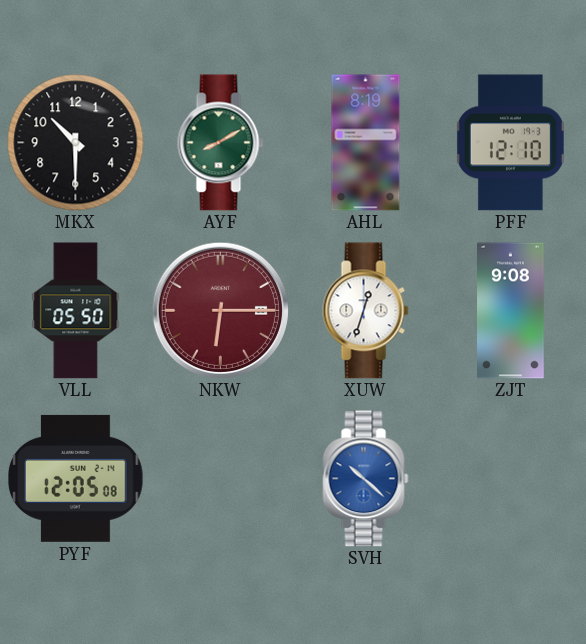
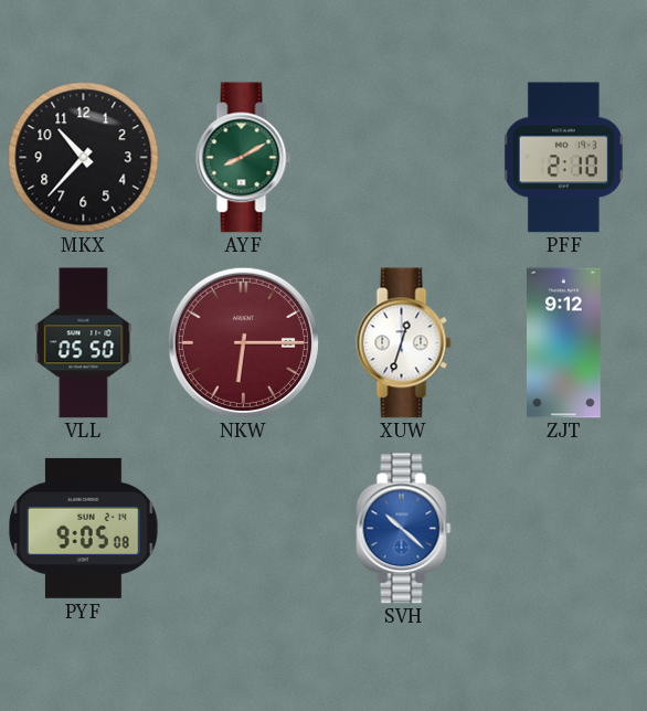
MKX: 10:30 -> 10:37
AHL: 8:19 -> none
PFF: 12:10 -> 2:10
ZJT: 9:08 -> 9:12
PYF: 12:05 -> 9:05
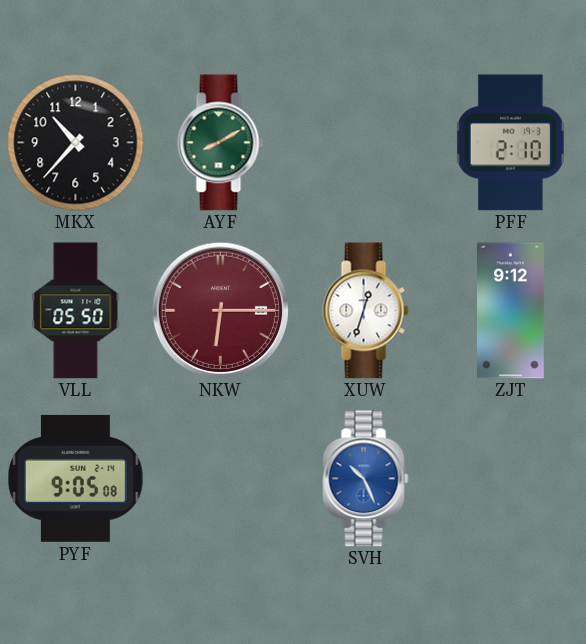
SVH: 10:22 -> 10:26
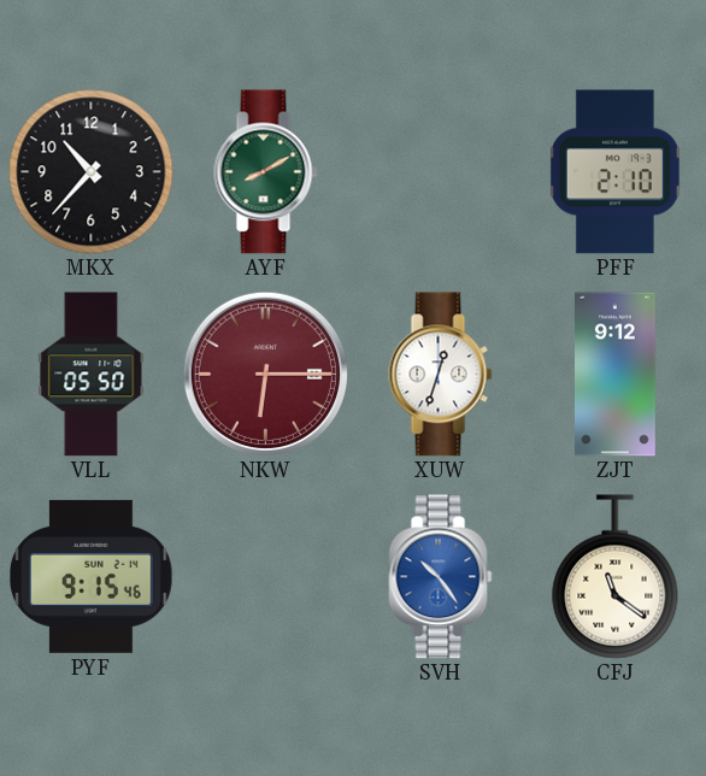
PYF: 9:05 -> 9:15
SVH: 10:26 -> 10:24
CFJ: none -> 11:21
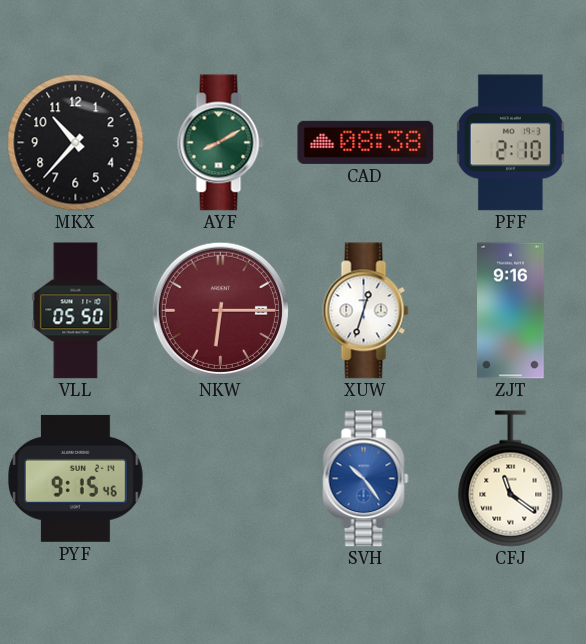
CAD: none -> 08:38
ZJT: 9:12 -> 9:16
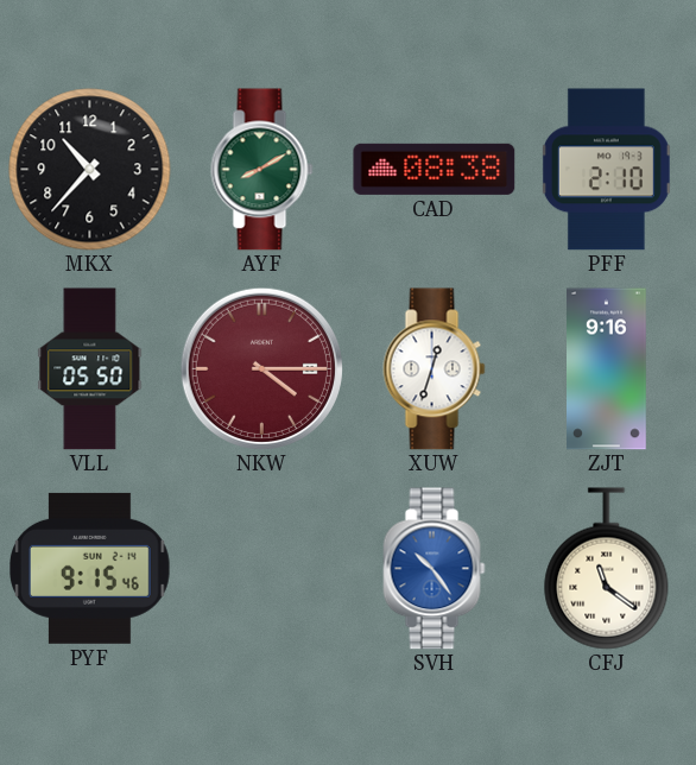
NKW: 6:15 -> 4:15
